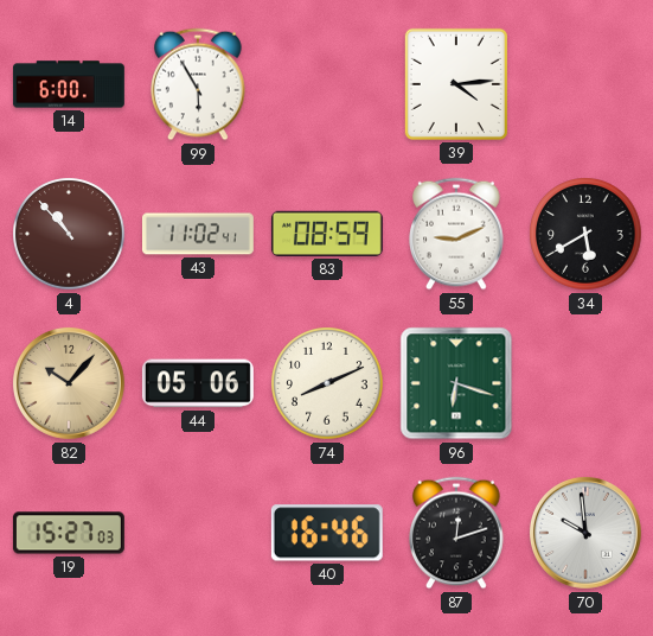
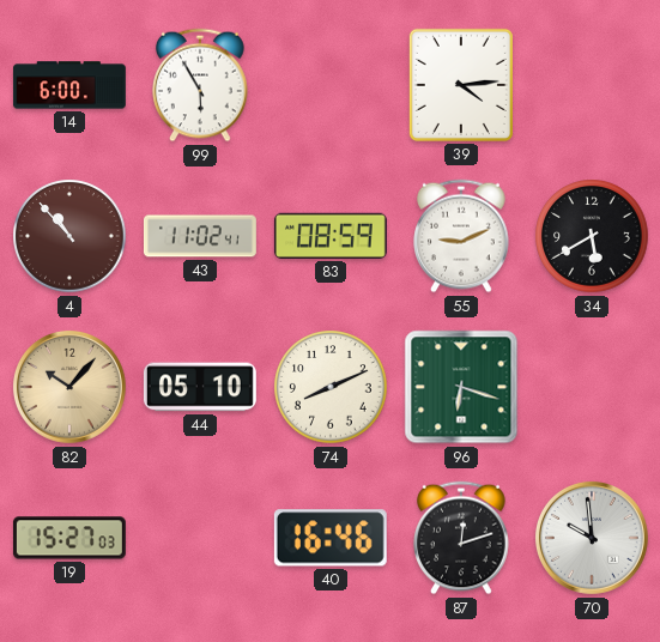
44: 05:06 -> 05:10
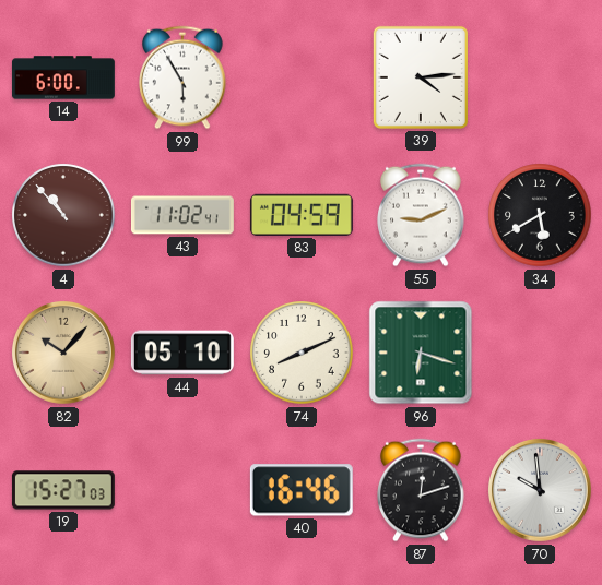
83: 08:59 -> 04:59
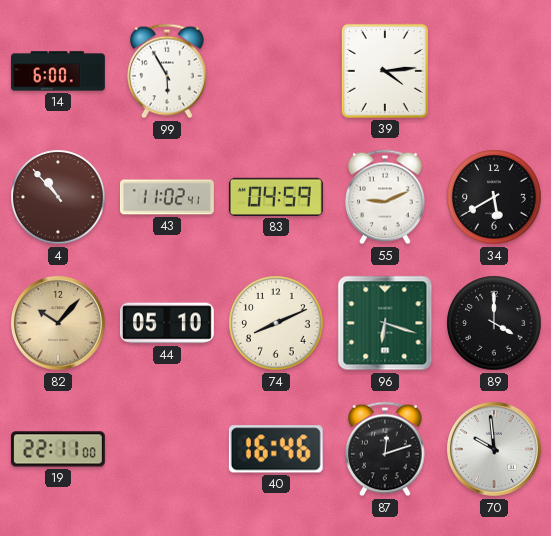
89: none -> 4:00
19: 15:27 -> 22:11
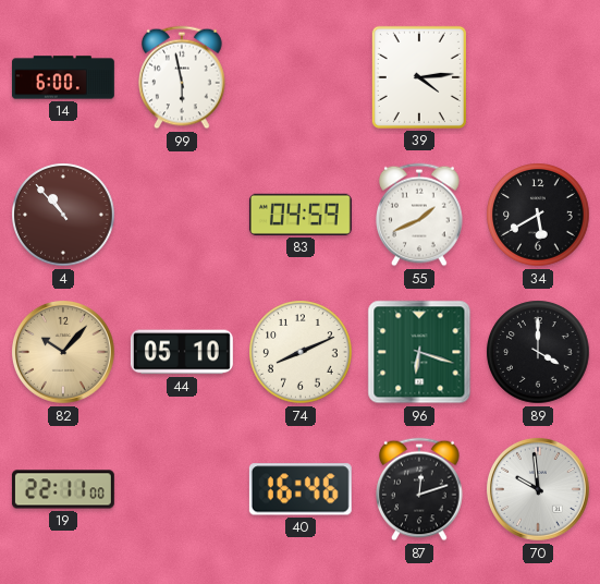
99: 5:55 -> 5:58
43: 11:02 -> none
55: 9:11 -> 1:41
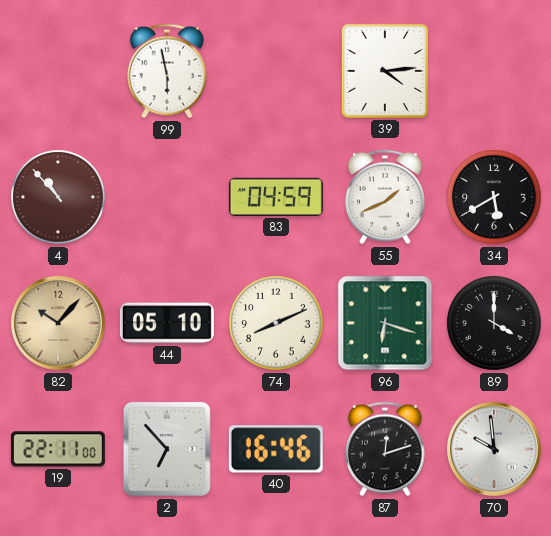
14: 6:00 -> none
2: none -> 6:53
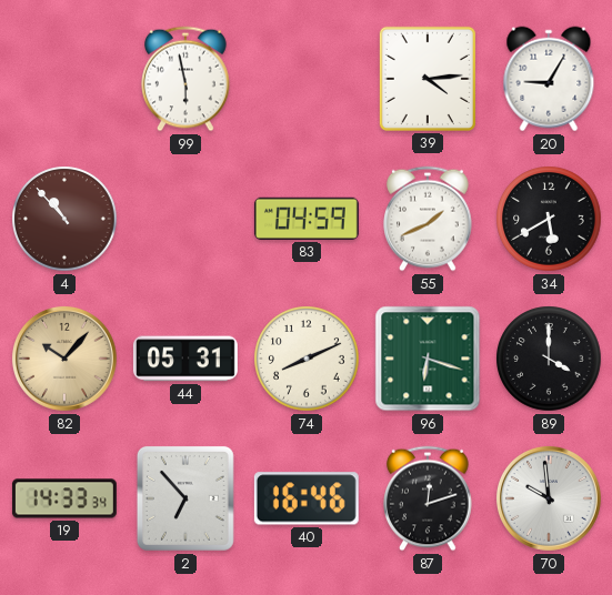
20: none -> 9:05
44: 05:10 -> 05:31
19: 22:11 -> 14:33
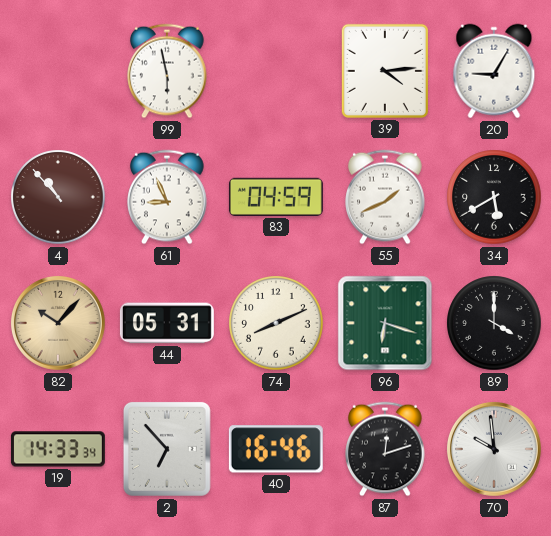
61: none -> 8:56
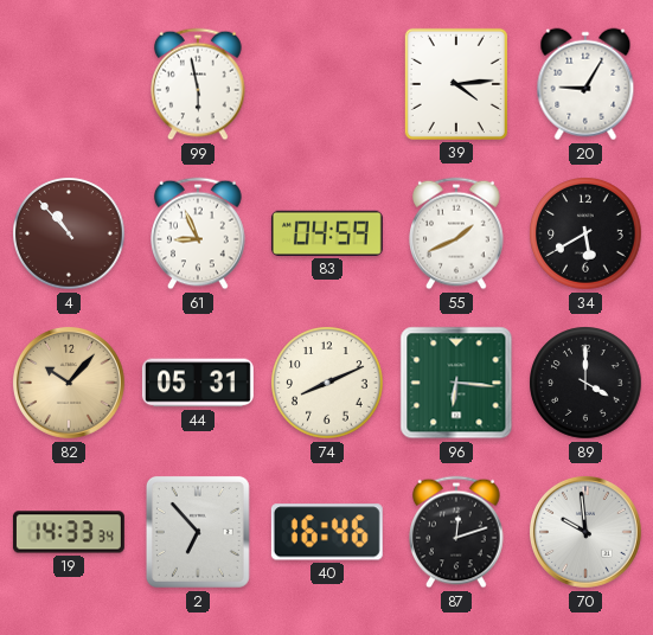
96: 6:18 -> 6:16
